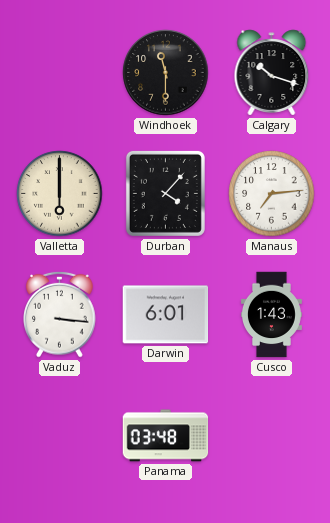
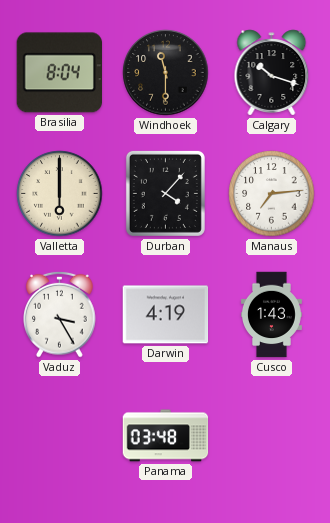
Brasilia: none -> 8:04
Vaduz: 3:16 -> 3:25
Darwin: 6:01 -> 4:19
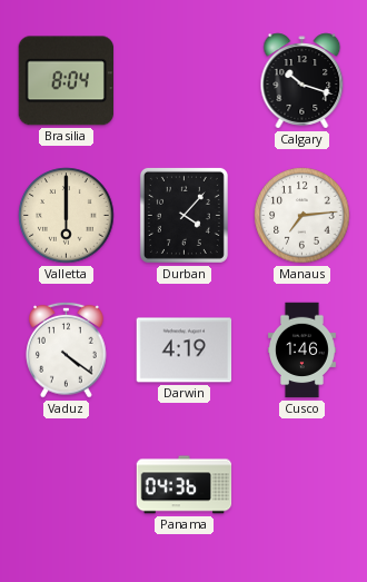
Windhoek: 11:30 -> none
Vaduz: 3:25 -> 4:21
Cusco: 1:43 -> 1:46
Panama: 03:48 -> 04:36
